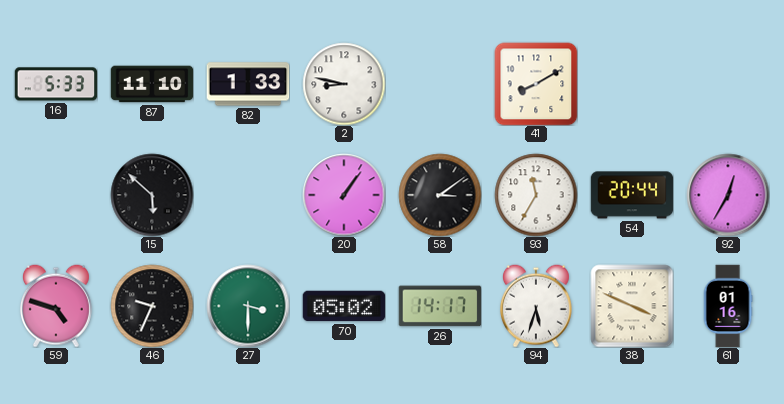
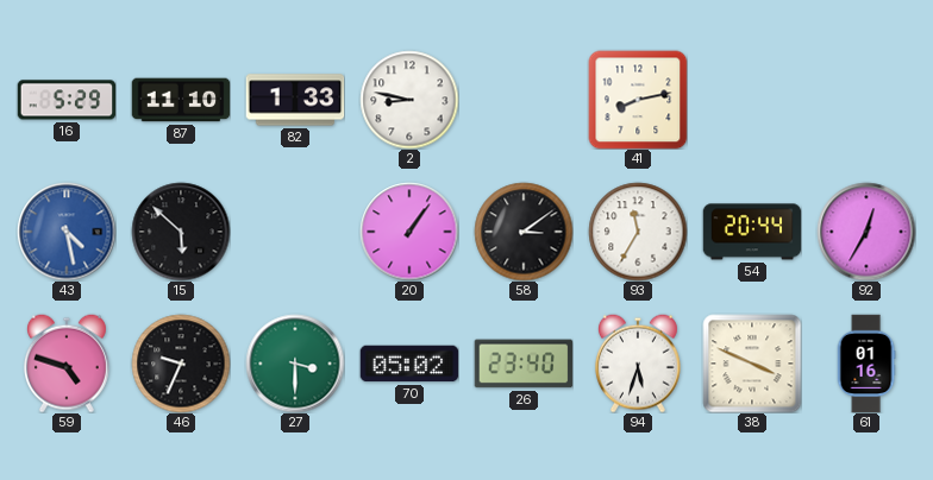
16: 5:33 -> 5:29
41: 8:10 -> 8:13
43: none -> 4:28
26: 14:17 -> 23:40
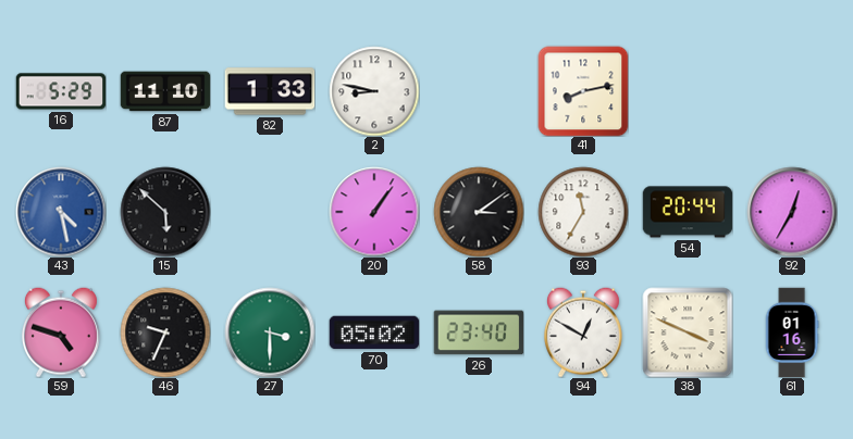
94: 5:33 -> 12:50
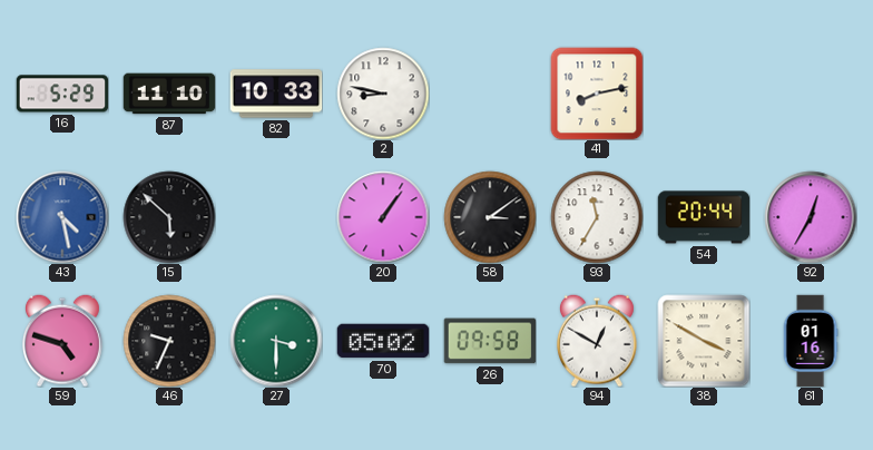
82: 1:33 -> 10:33
26: 23:40 -> 09:58
38: 3:49 -> 3:50
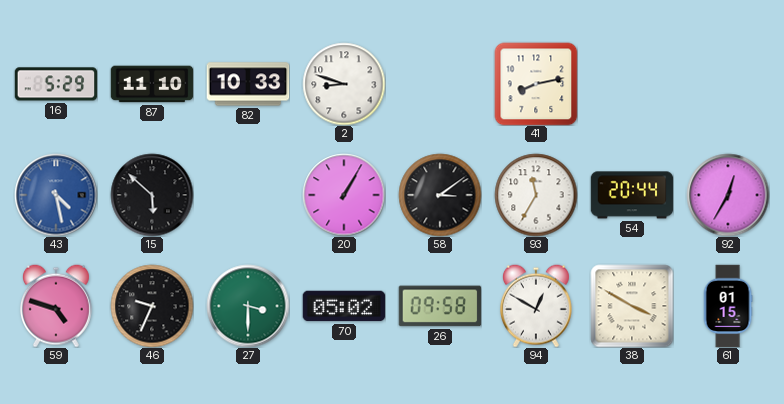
2: 8:47 -> 8:48
20: 1:06 -> 1:05
61: 01:16 -> 01:15
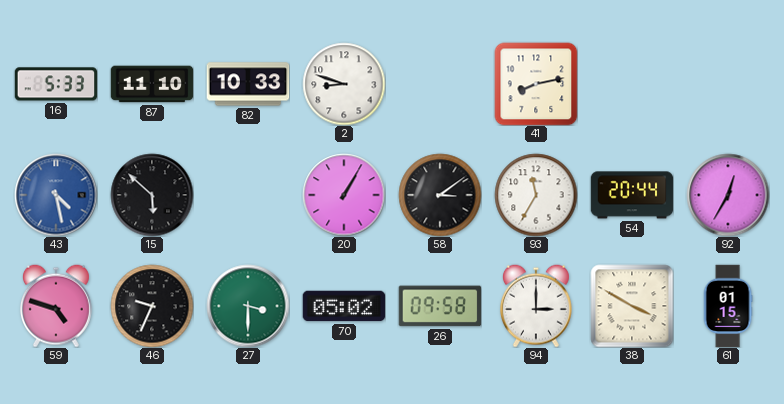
16: 5:29 -> 5:33
94: 12:50 -> 3:00
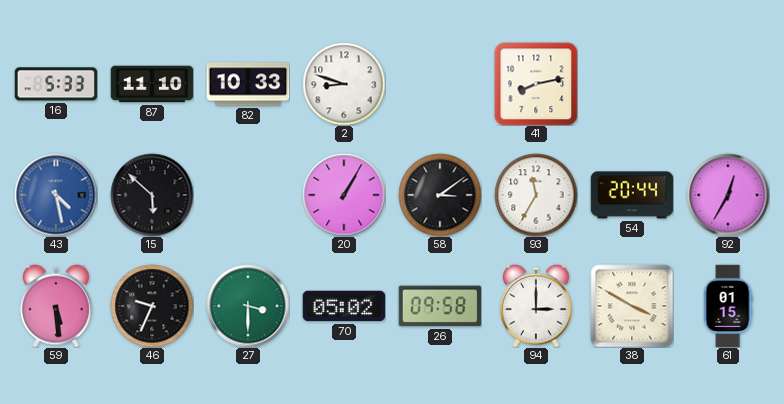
59: 4:48 -> 5:29
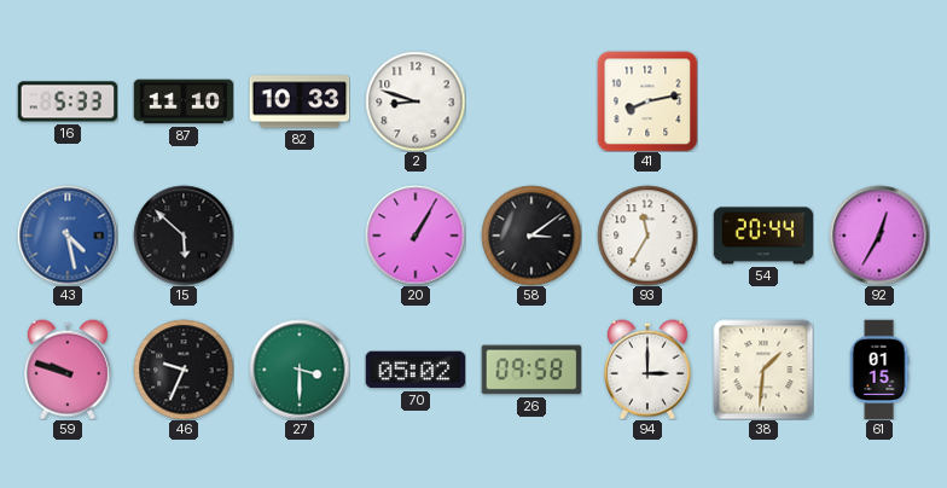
59: 5:29 -> 9:48
38: 3:50 -> 1:31
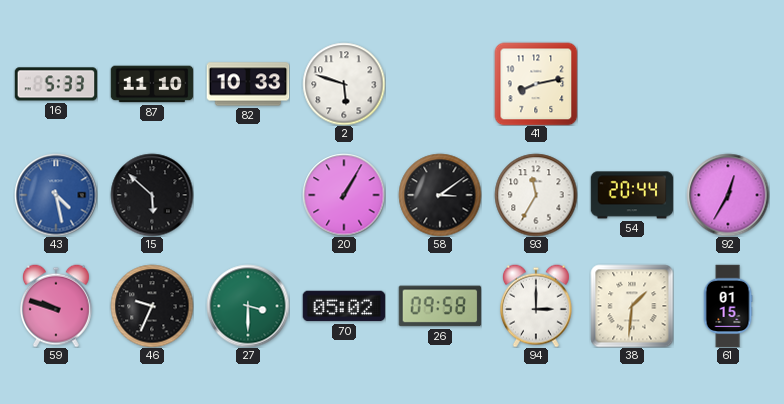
2: 8:48 -> 5:48
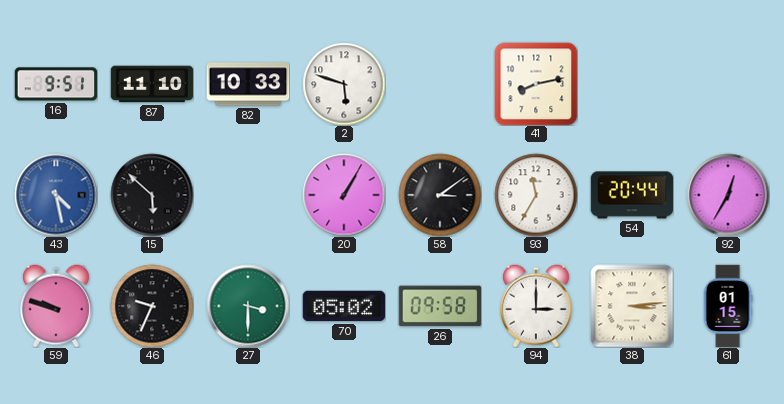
16: 5:33 -> 9:51
38: 1:31 -> 3:14
